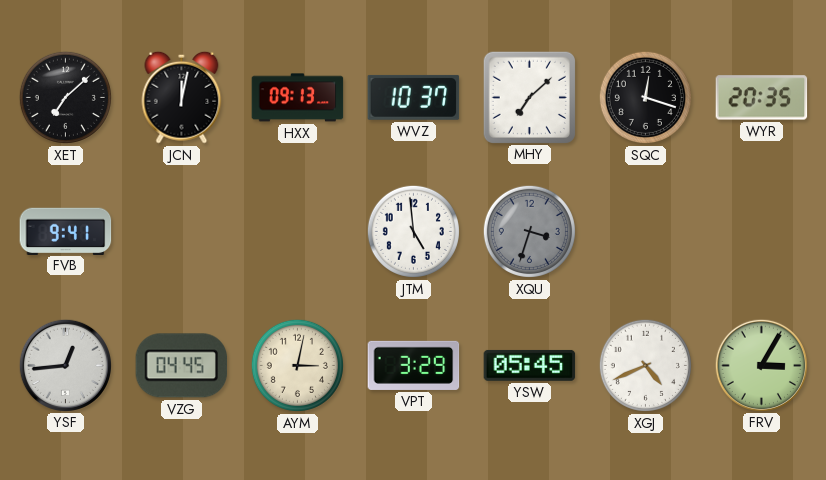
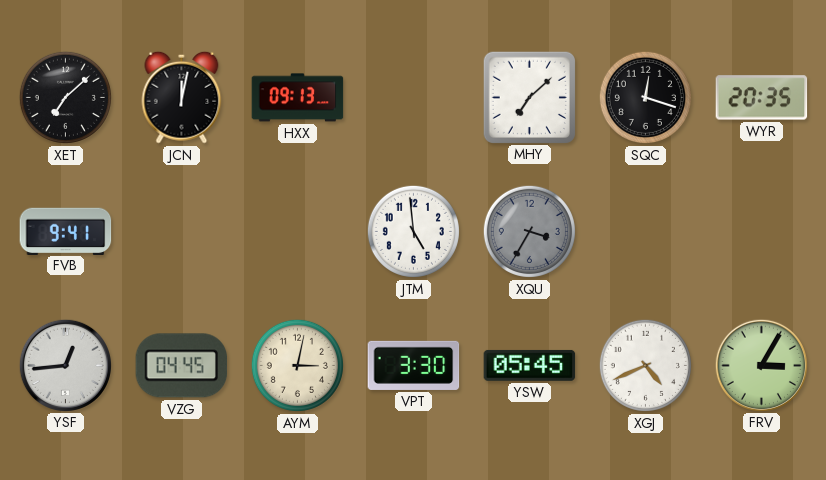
WVZ: 10:37 -> none
XQU: 3:33 -> 3:35
VPT: 3:29 -> 3:30
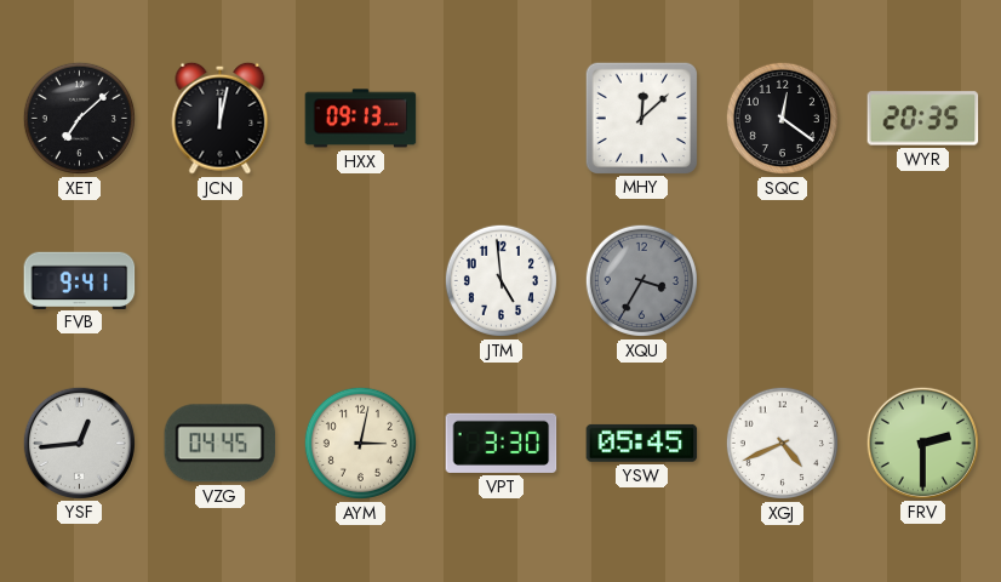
MHY: 7:08 -> 12:08
SQC: 12:18 -> 12:21
FRV: 3:05 -> 2:30
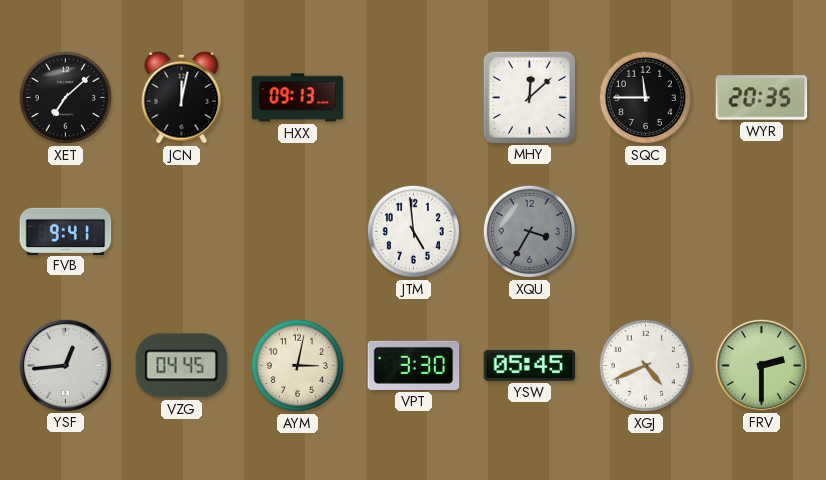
SQC: 12:21 -> 11:45
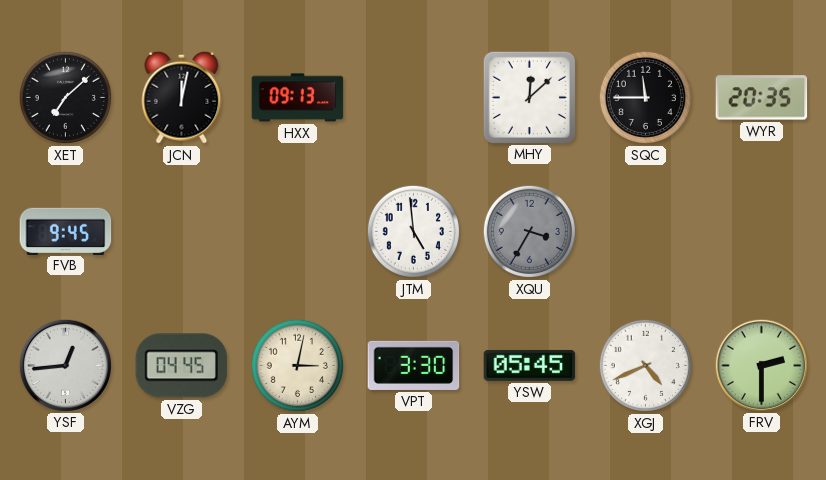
FVB: 9:41 -> 9:45
